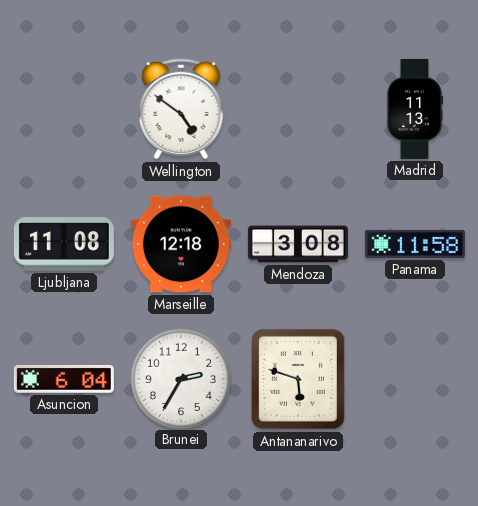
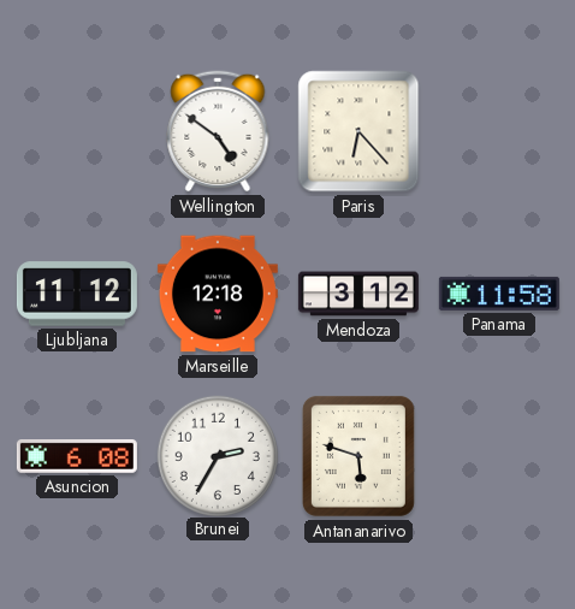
Paris: none -> 6:23
Madrid: 11:13 -> none
Ljubljana: 11:08 -> 11:12
Mendoza: 3:08 -> 3:12
Asuncion: 6:04 -> 6:08
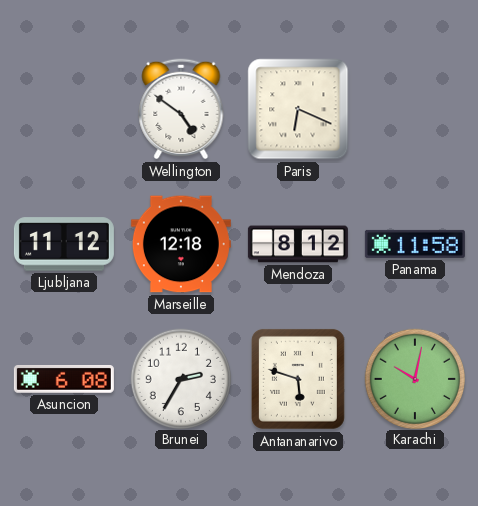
Paris: 6:23 -> 6:19
Mendoza: 3:12 -> 8:12
Karachi: none -> 10:02
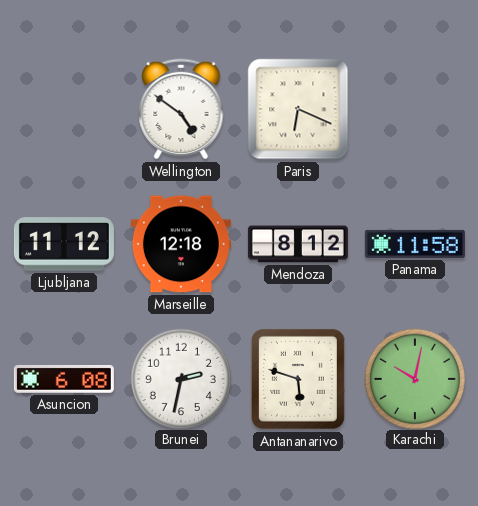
Brunei: 2:35 -> 2:32
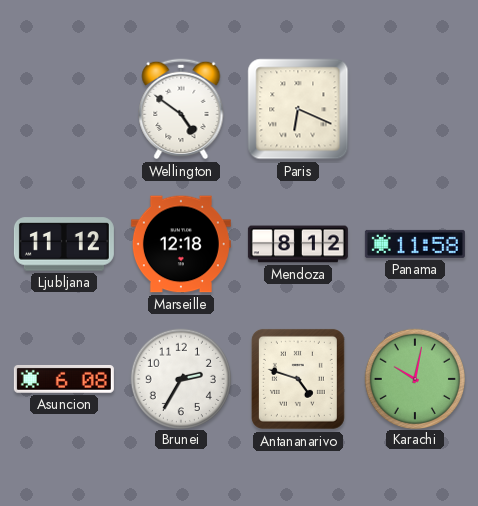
Brunei: 2:32 -> 2:35
Antananarivo: 5:48 -> 4:48
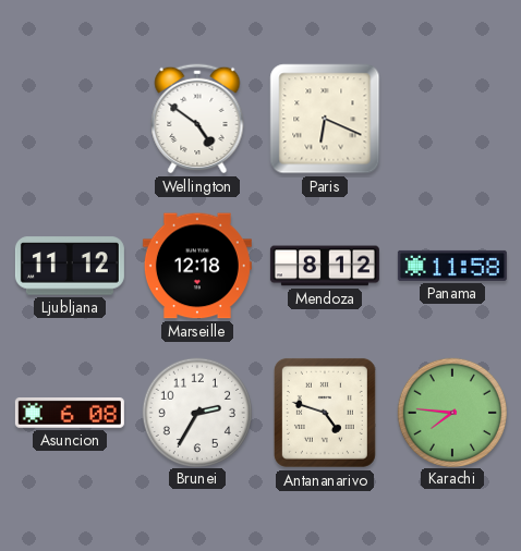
Karachi: 10:02 -> 7:46
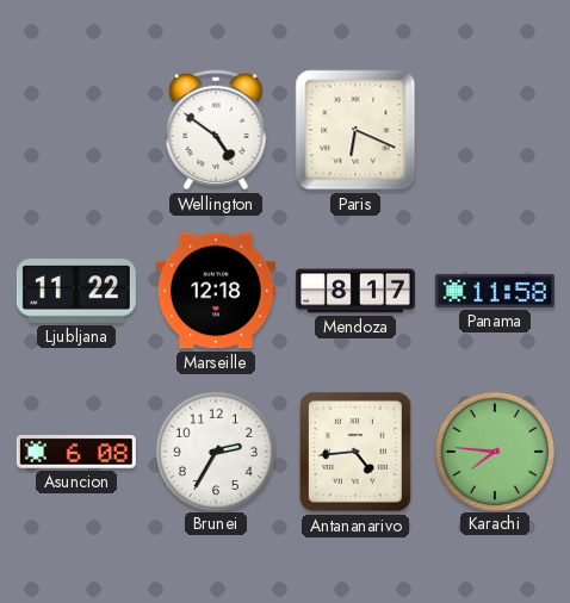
Ljubljana: 11:12 -> 11:22
Mendoza: 8:12 -> 8:17
Antananarivo: 4:48 -> 4:44
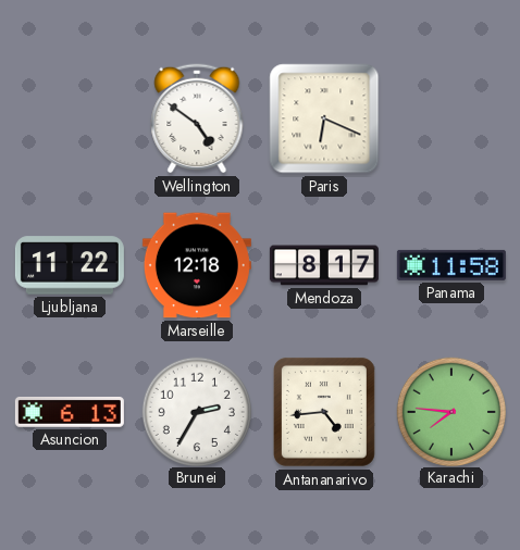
Asuncion: 6:08 -> 6:13
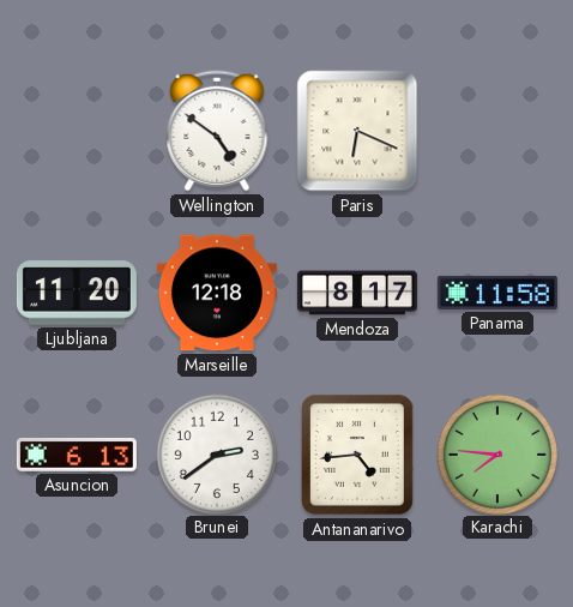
Ljubljana: 11:22 -> 11:20
Brunei: 2:35 -> 2:39
